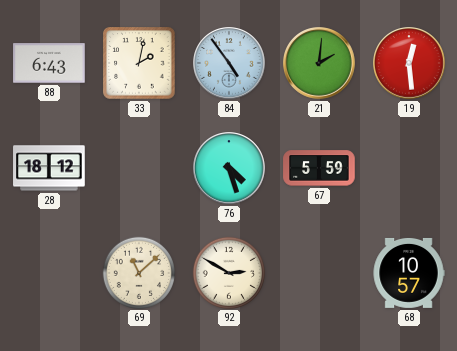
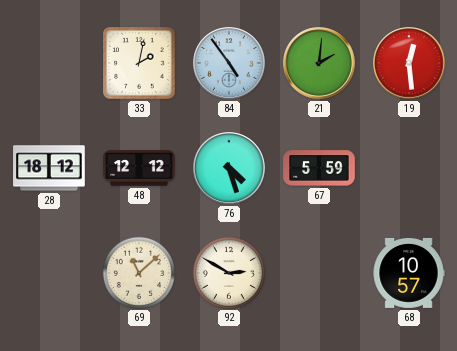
88: 6:43 -> none
48: none -> 12:12
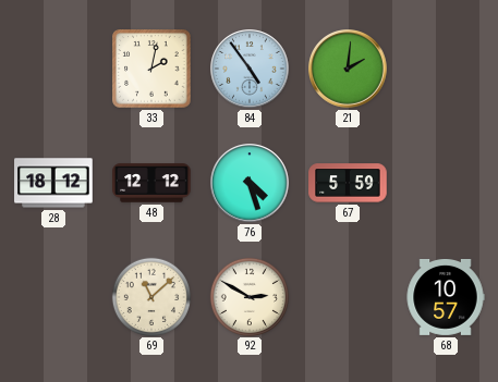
19: 12:29 -> none
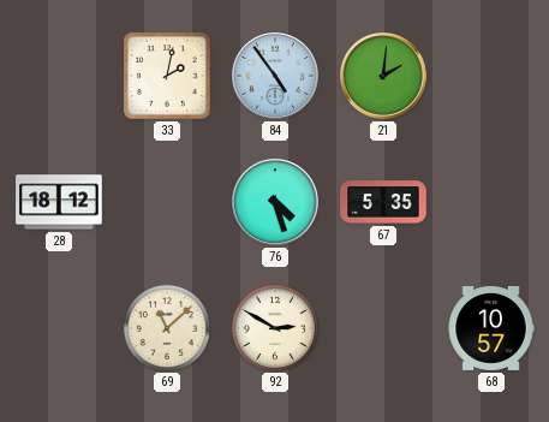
48: 12:12 -> none
67: 5:59 -> 5:35
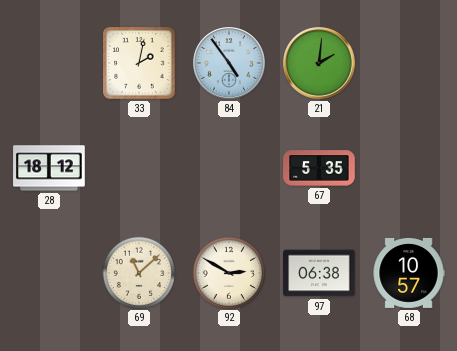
76: 4:27 -> none
97: none -> 06:38
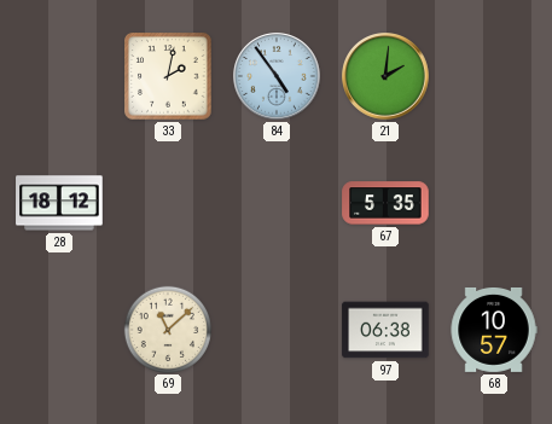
92: 2:50 -> none
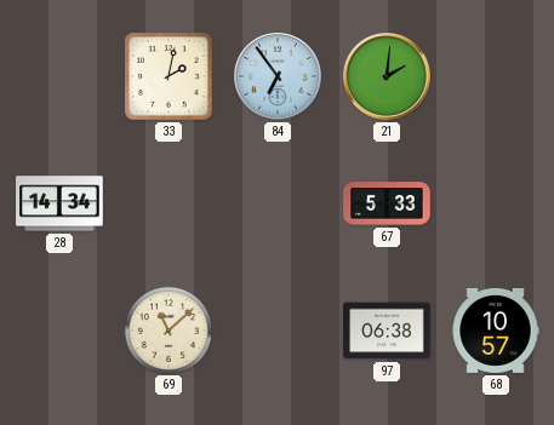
84: 4:54 -> 6:54
28: 18:12 -> 14:34
67: 5:35 -> 5:33
